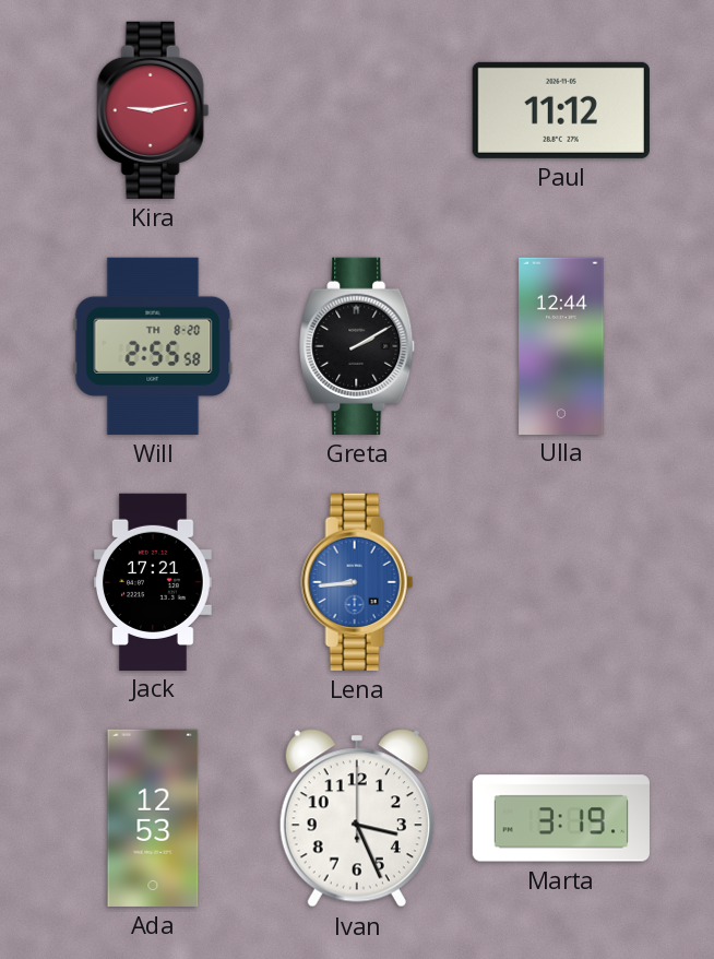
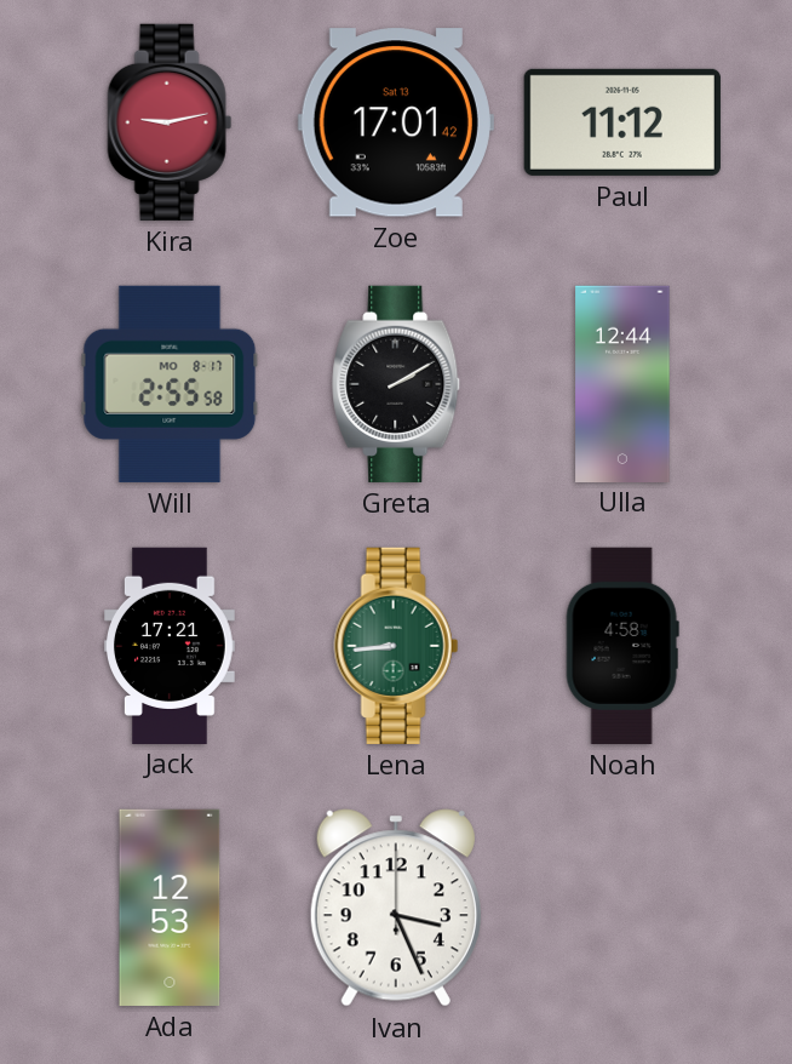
Zoe: none -> 17:01
Will date: TH 8-20 -> MO 8-17
Lena dial: blue -> green
Noah: none -> 4:58
Marta: 3:19 -> none
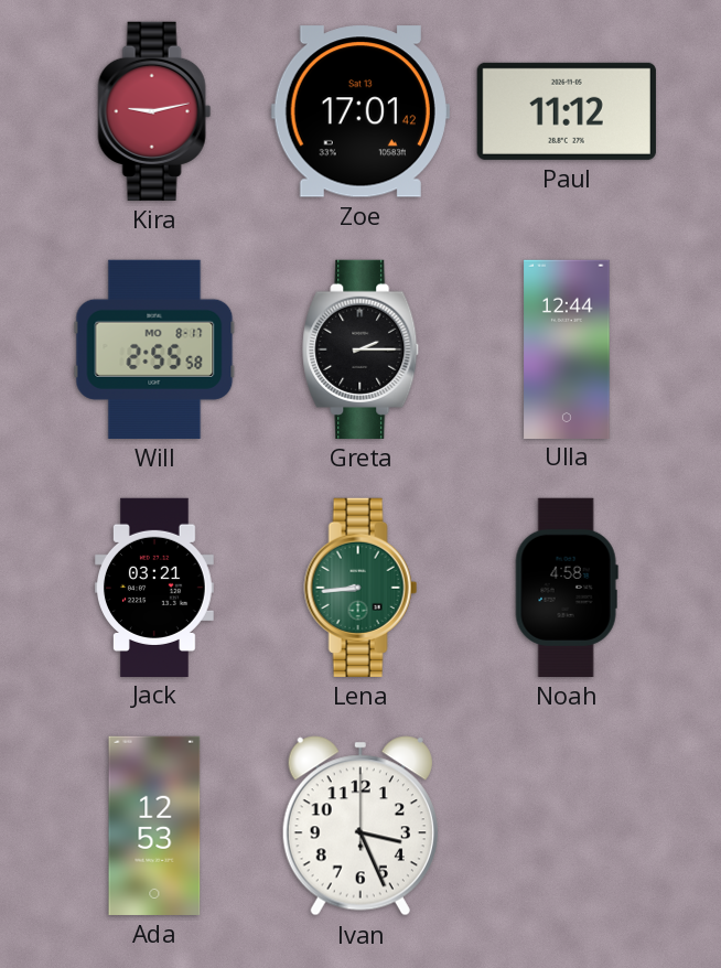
Greta: 2:10 -> 2:15
Jack: 17:21 -> 03:21
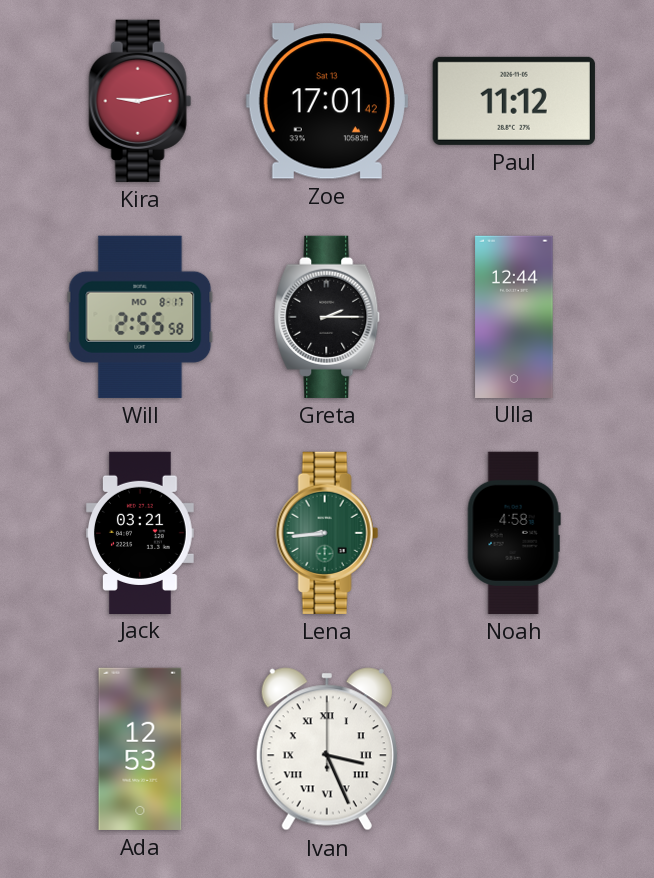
Ivan numerals: Arabic -> Roman
